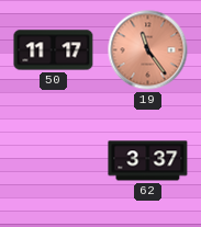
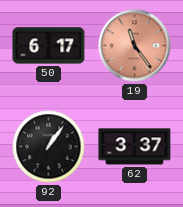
50: 11:17 -> 6:17
92: none -> 1:06
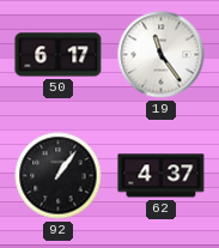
19 dial: salmon -> white
62: 3:37 -> 4:37
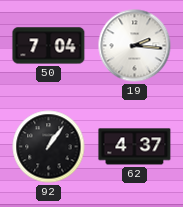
50: 6:17 -> 7:04
19: 11:24 -> 2:16
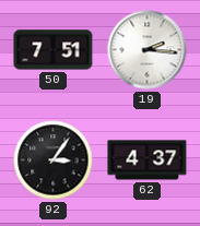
50: 7:04 -> 7:51
92: 1:06 -> 3:06
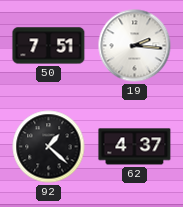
92: 3:06 -> 1:22
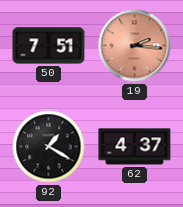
19 dial: white -> salmon
92: 1:22 -> 1:20
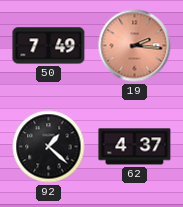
50: 7:51 -> 7:49
92: 1:20 -> 1:22
